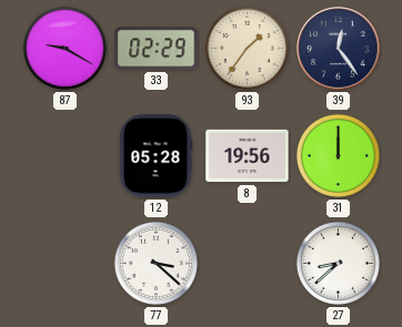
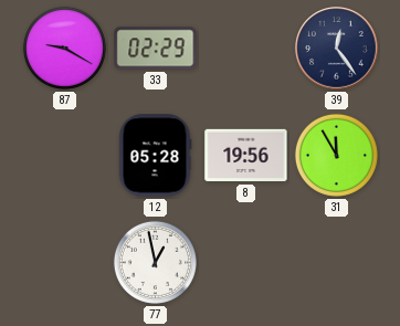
93: 1:36 -> none
31: 12:00 -> 11:55
77: 3:22 -> 12:58
27: 8:38 -> none
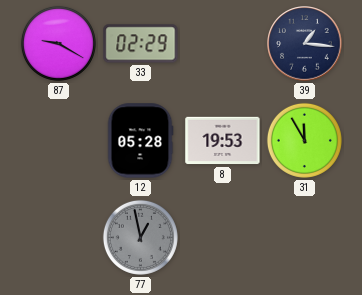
39: 12:24 -> 1:16
8: 19:56 -> 19:53
77 dial: white -> grey
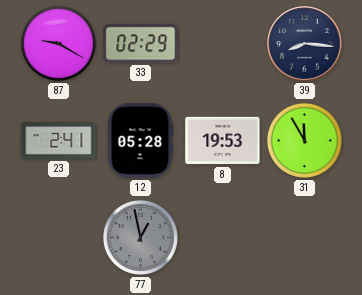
39: 1:16 -> 8:16
23: none -> 2:41
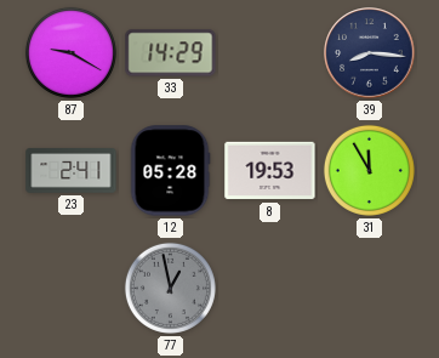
33: 02:29 -> 14:29
